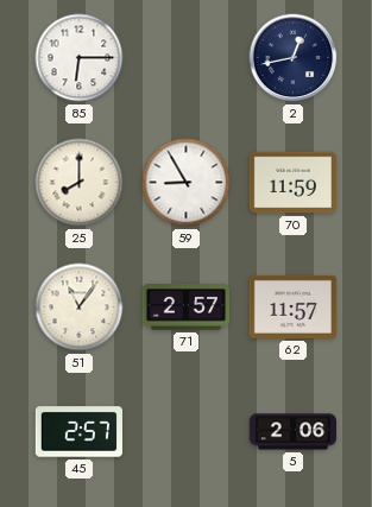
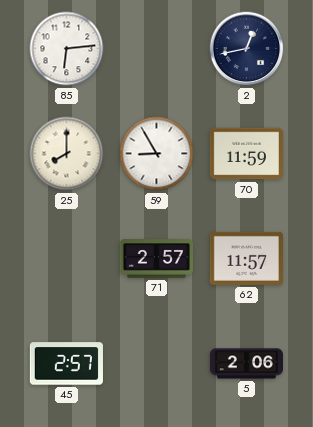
85: 6:15 -> 6:14
51: 11:06 -> none
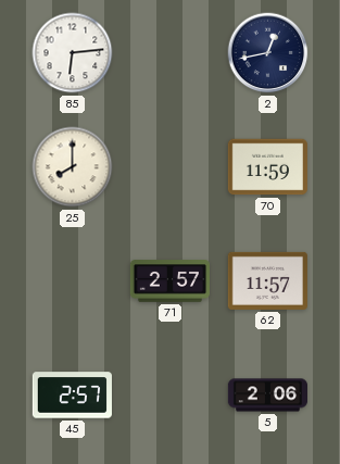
59: 8:55 -> none
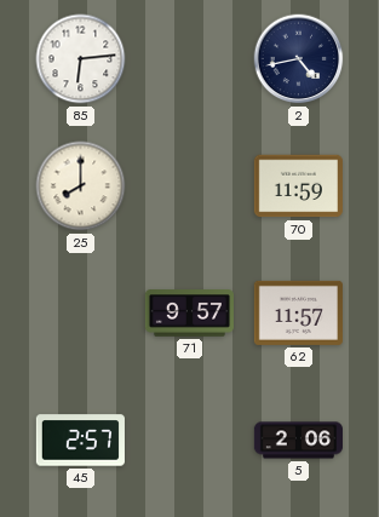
2: 12:43 -> 4:43
71: 2:57 -> 9:57
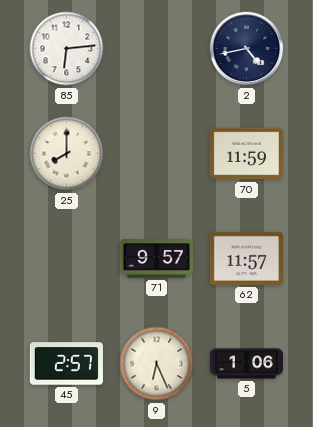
9: none -> 6:26
5: 2:06 -> 1:06
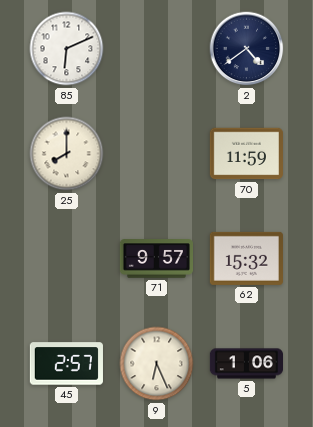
85: 6:14 -> 6:11
2: 4:43 -> 4:39
62: 11:57 -> 15:32
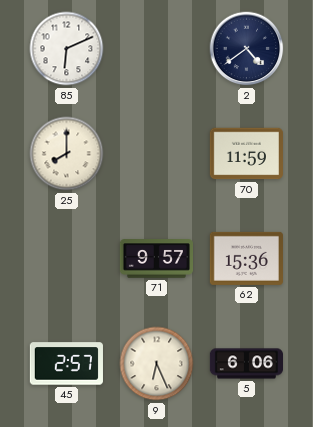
62: 15:32 -> 15:36
5: 1:06 -> 6:06
